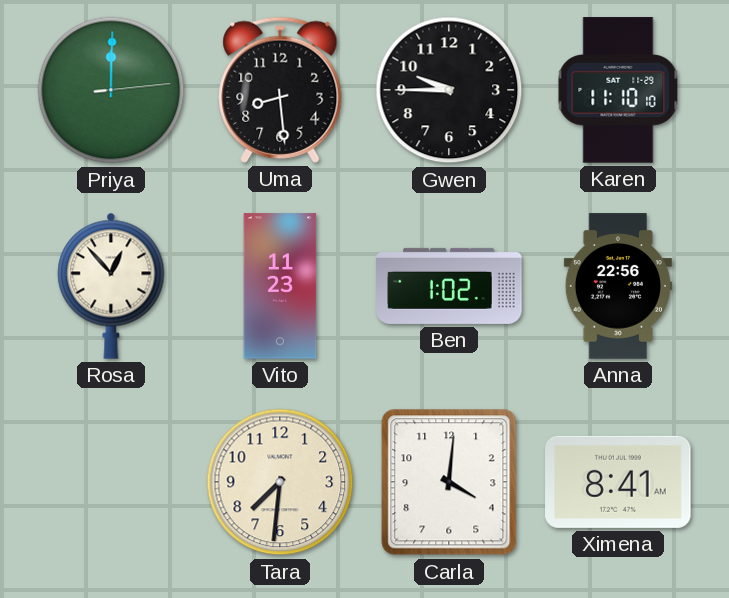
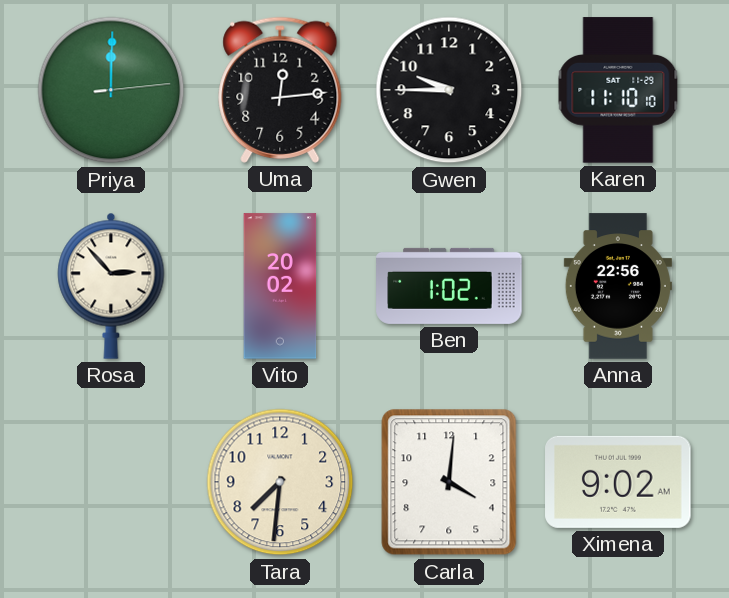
Uma: 8:29 -> 12:14
Rosa: 12:53 -> 2:53
Vito: 11:23 -> 20:02
Ximena: 8:41 -> 9:02
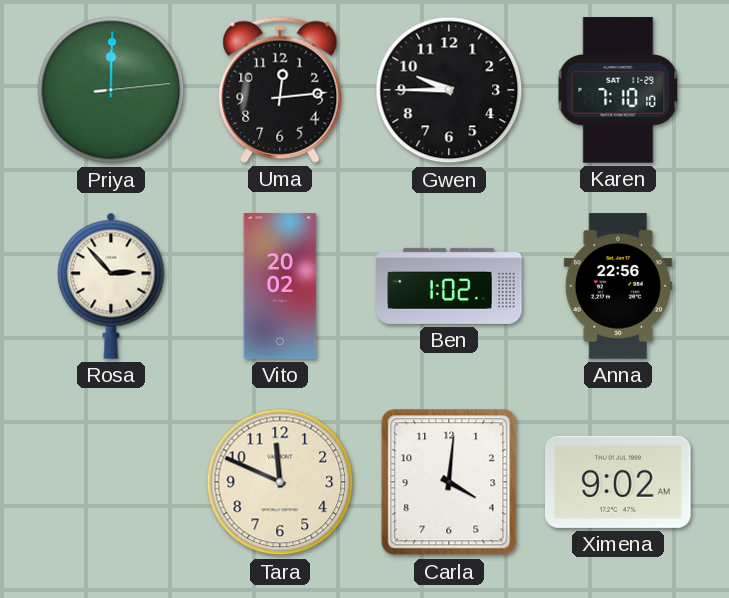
Karen: 11:10 -> 7:10
Tara: 7:31 -> 11:49
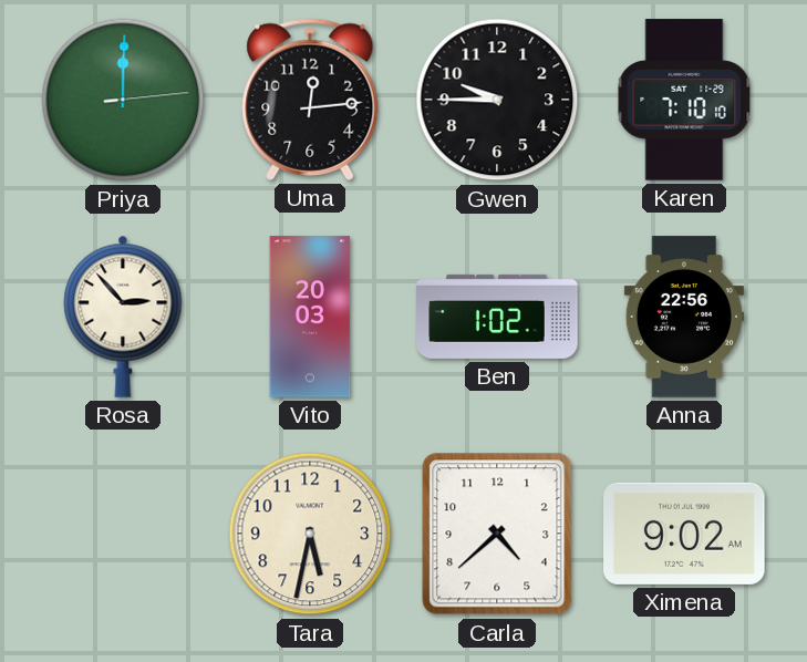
Vito: 20:02 -> 20:03
Tara: 11:49 -> 5:32
Carla: 4:01 -> 4:38
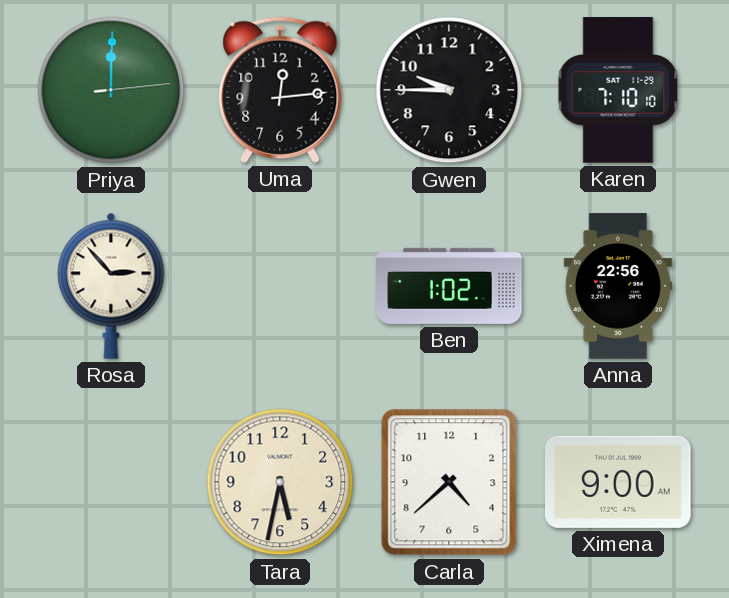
Vito: 20:03 -> none
Ximena: 9:02 -> 9:00
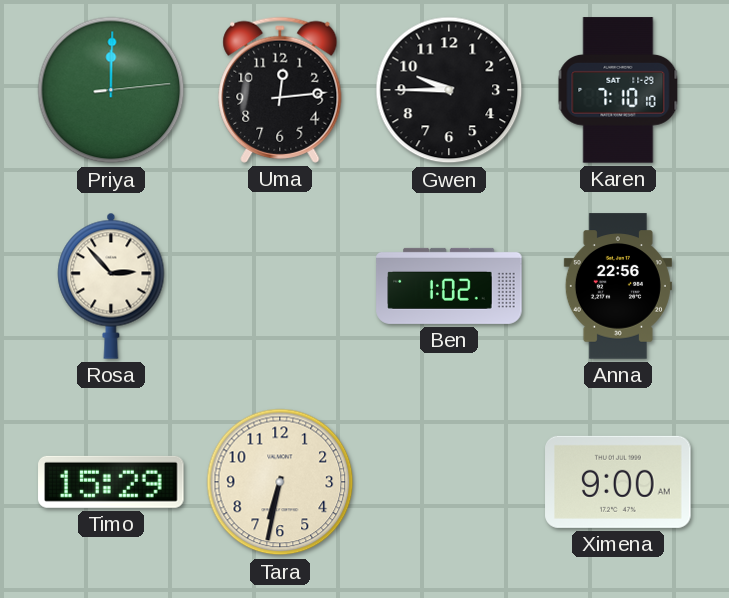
Timo: none -> 15:29
Tara: 5:32 -> 6:32
Carla: 4:38 -> none
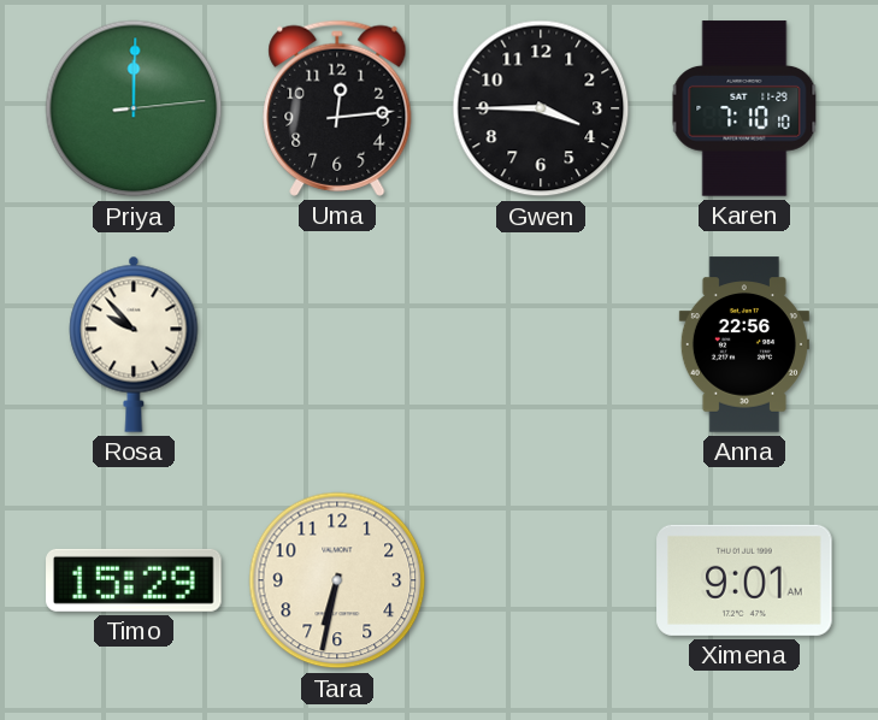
Gwen: 9:45 -> 3:45
Rosa: 2:53 -> 9:53
Ben: 1:02 -> none
Ximena: 9:00 -> 9:01
